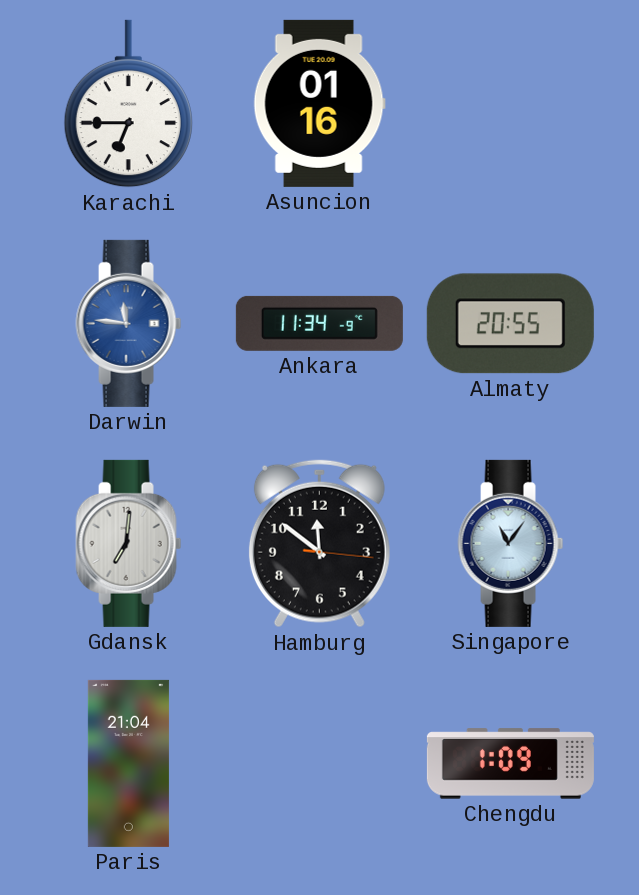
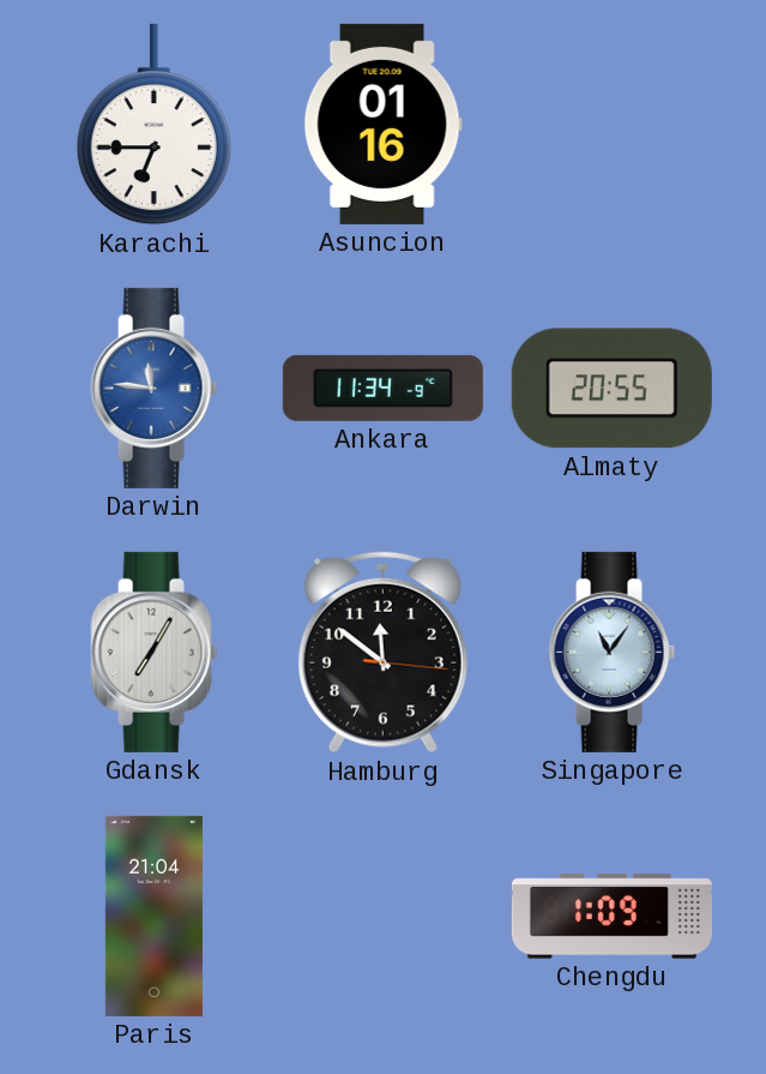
Gdansk: 7:01 -> 7:05
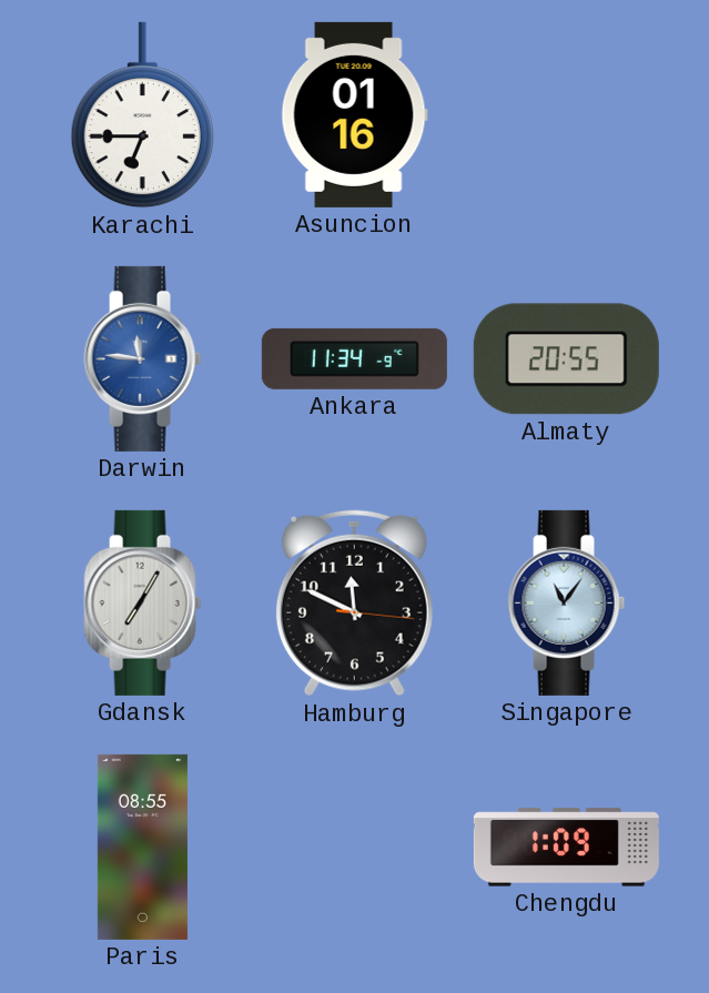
Hamburg: 11:51 -> 11:49
Paris: 21:04 -> 08:55
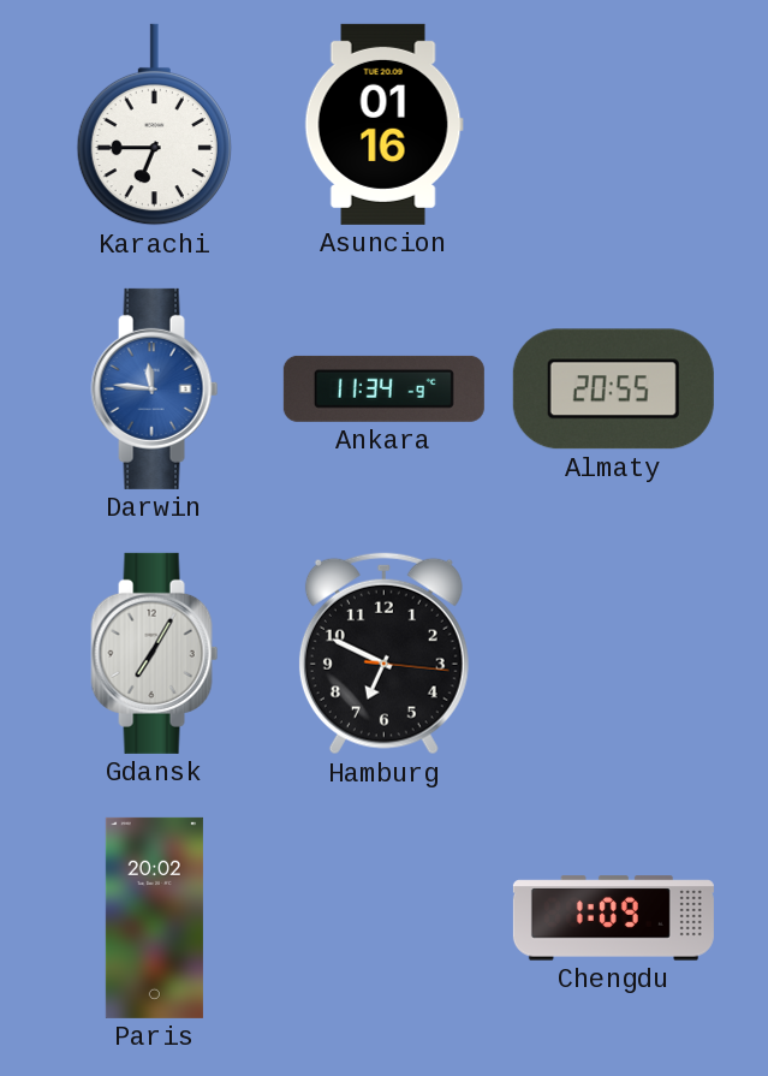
Hamburg: 11:49 -> 6:49
Singapore: 11:06 -> none
Paris: 08:55 -> 20:02
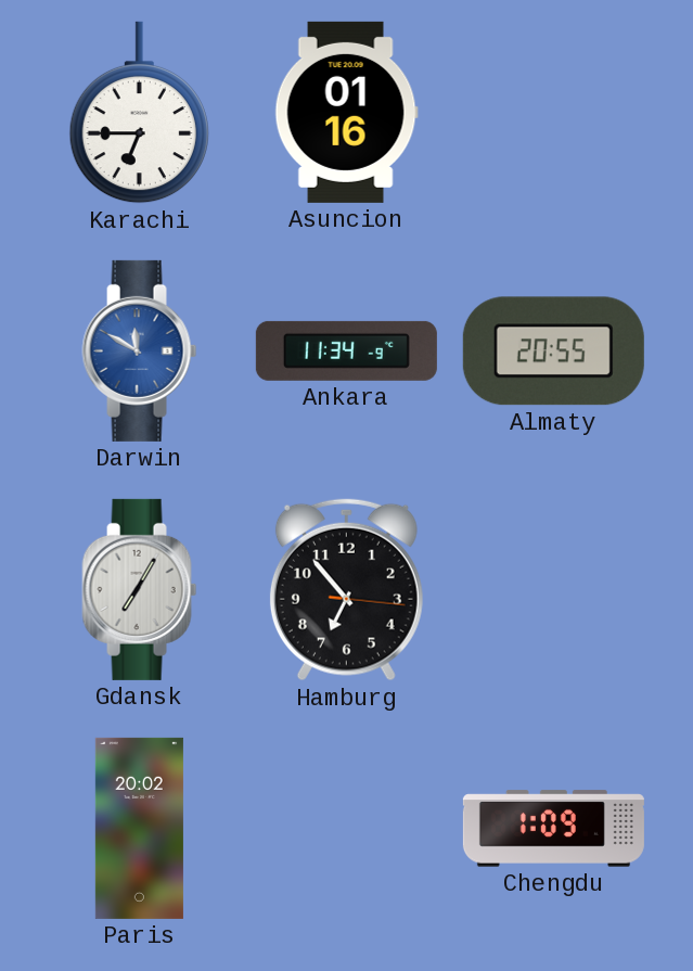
Darwin: 11:46 -> 11:50
Hamburg: 6:49 -> 6:53
